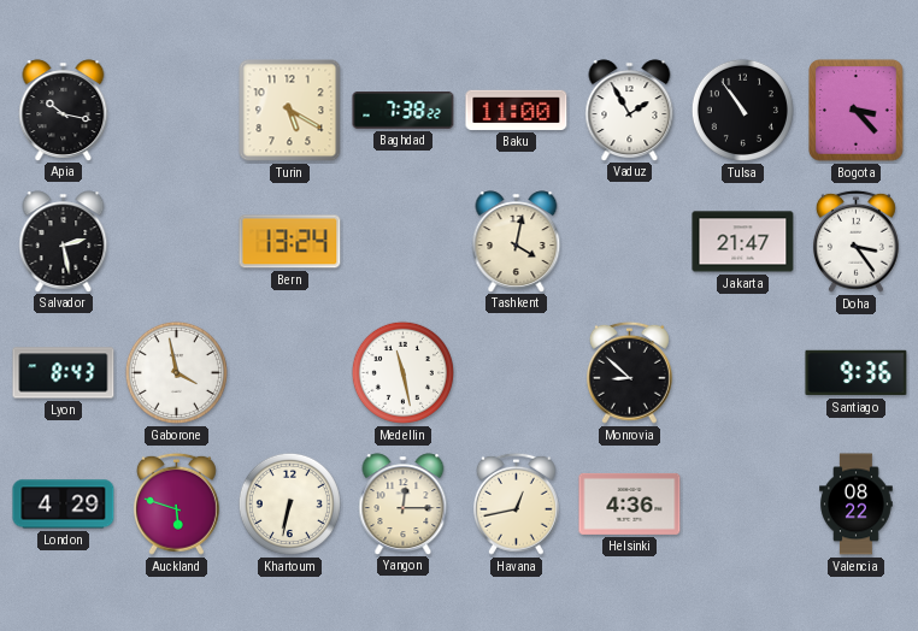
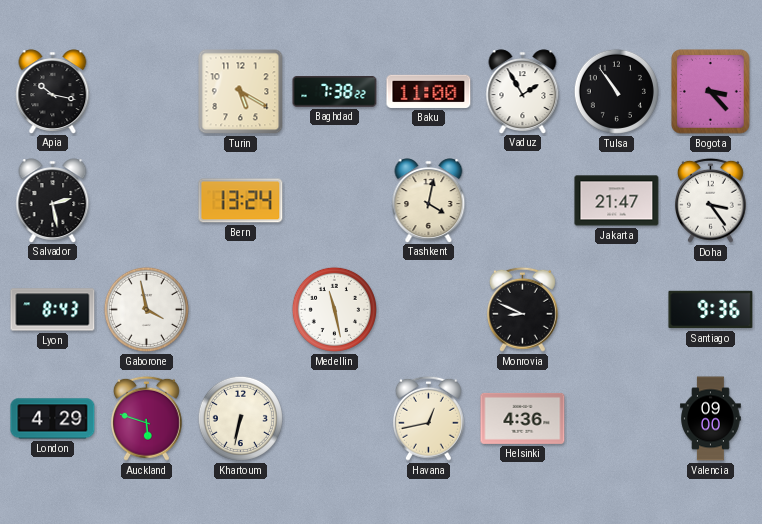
Monrovia: 8:52 -> 8:49
Yangon: 12:15 -> none
Valencia: 08:22 -> 09:00
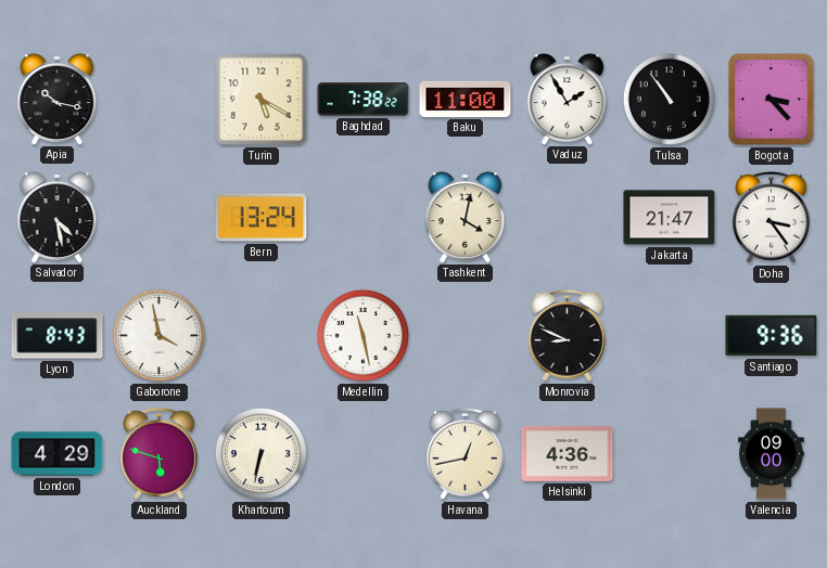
Salvador: 2:28 -> 4:28
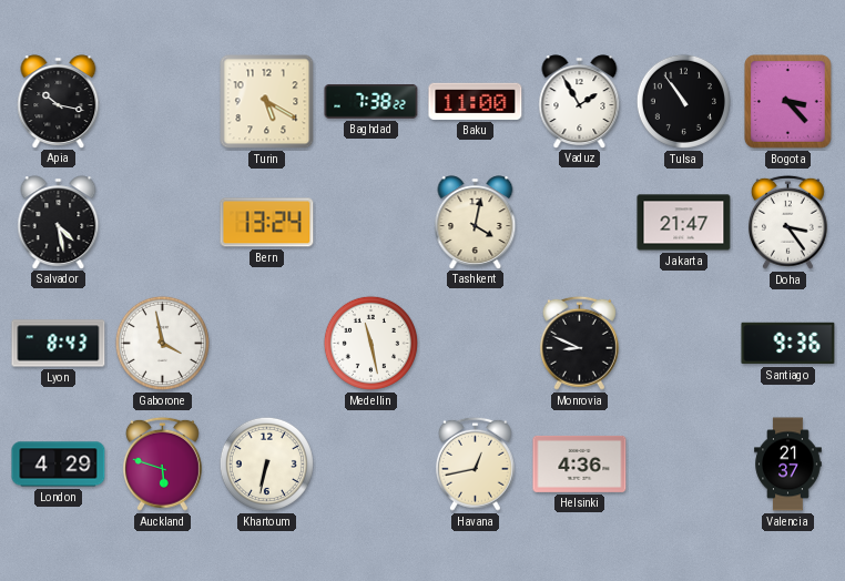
Valencia: 09:00 -> 21:37
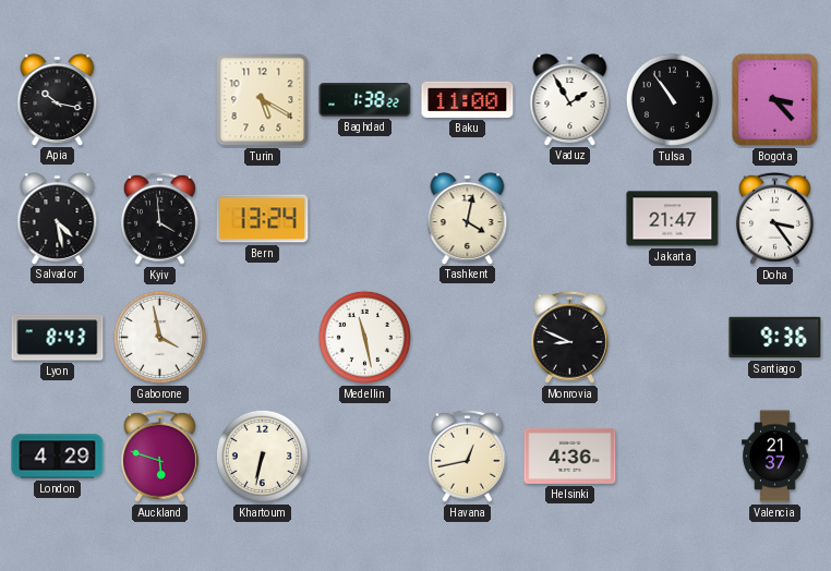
Baghdad: 7:38 -> 1:38
Kyiv: none -> 3:59
